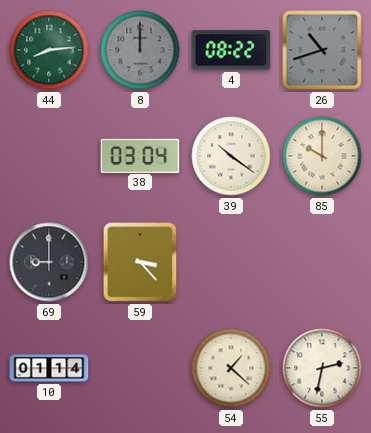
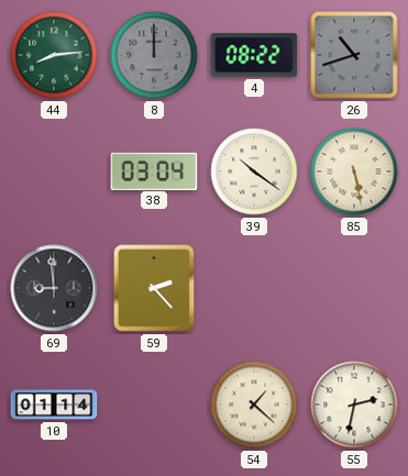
85: 10:00 -> 5:28
69: 9:00 -> 8:59
59: 3:23 -> 2:23
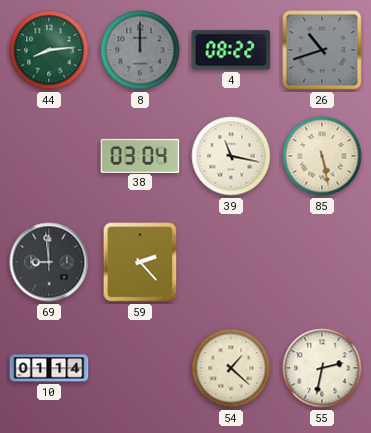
39: 10:21 -> 11:17
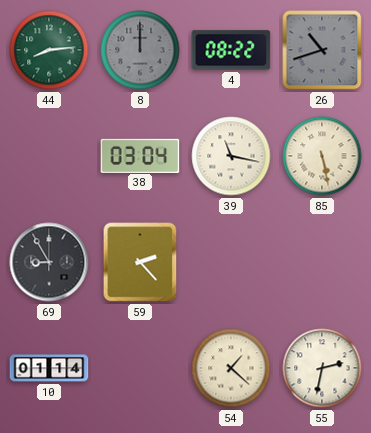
69: 8:59 -> 8:55
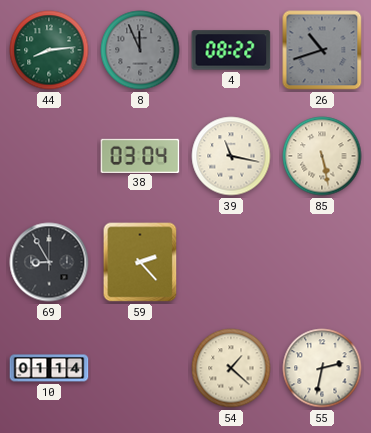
8: 12:00 -> 11:56
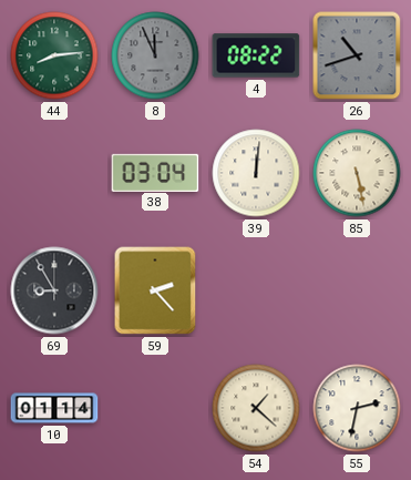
39: 11:17 -> 12:01
